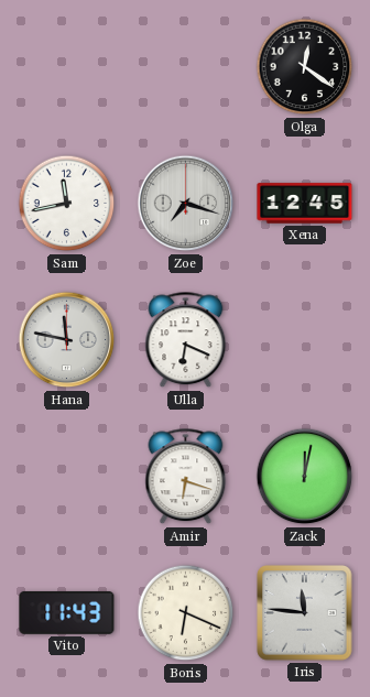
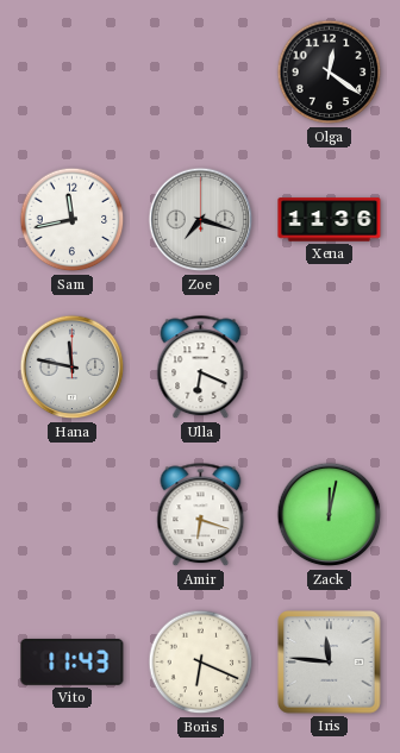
Xena: 12:45 -> 11:36
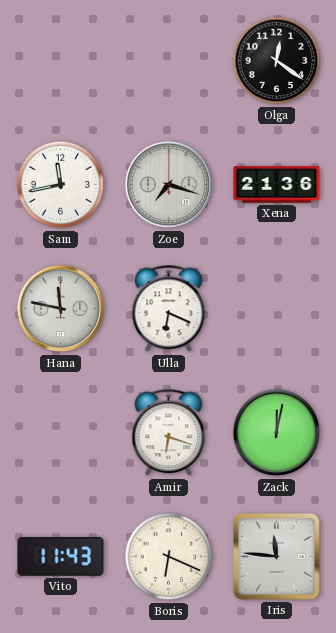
Xena: 11:36 -> 21:36
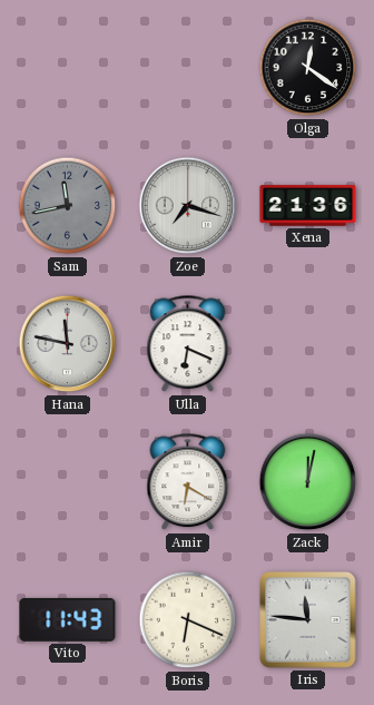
Sam dial: white -> grey
Amir: 6:18 -> 6:20
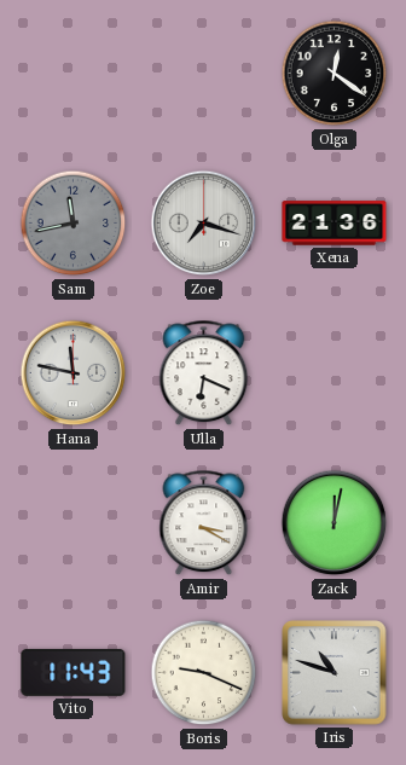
Amir: 6:20 -> 3:20
Boris: 6:19 -> 9:19
Iris: 11:46 -> 10:48
